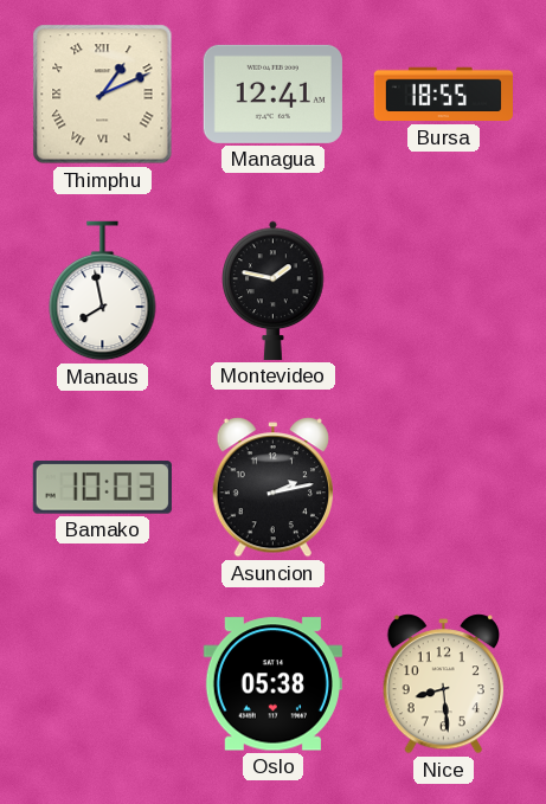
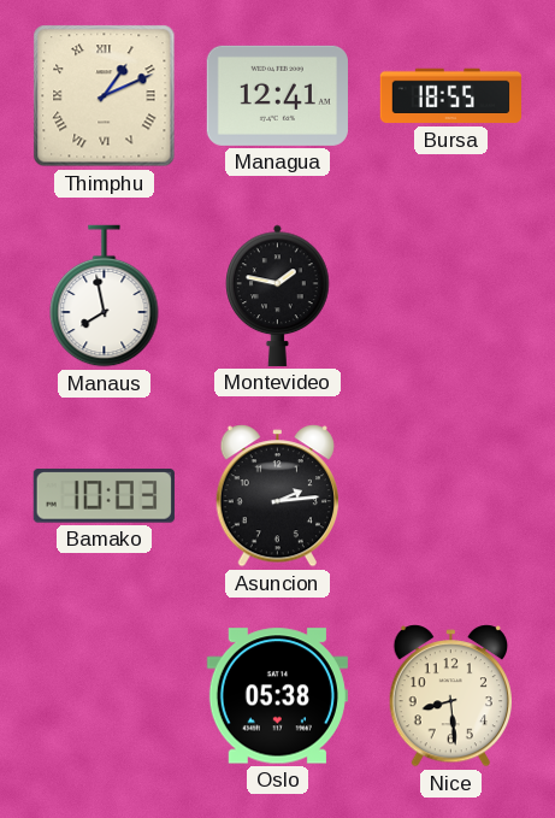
Asuncion: 2:13 -> 2:14
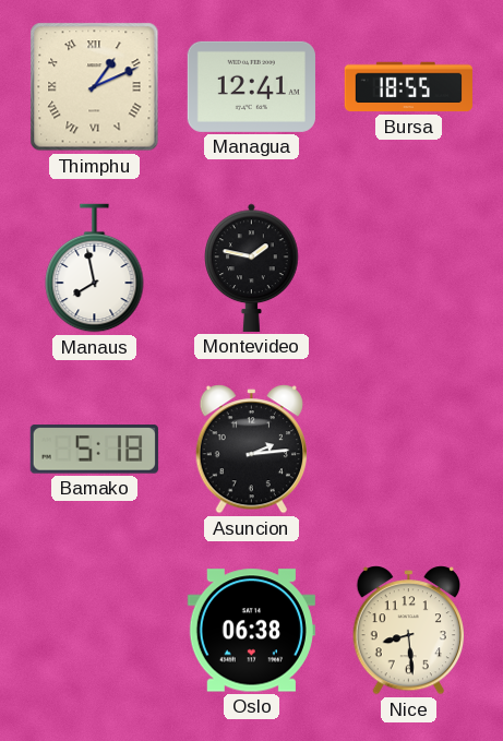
Bamako: 10:03 -> 5:18
Oslo: 05:38 -> 06:38
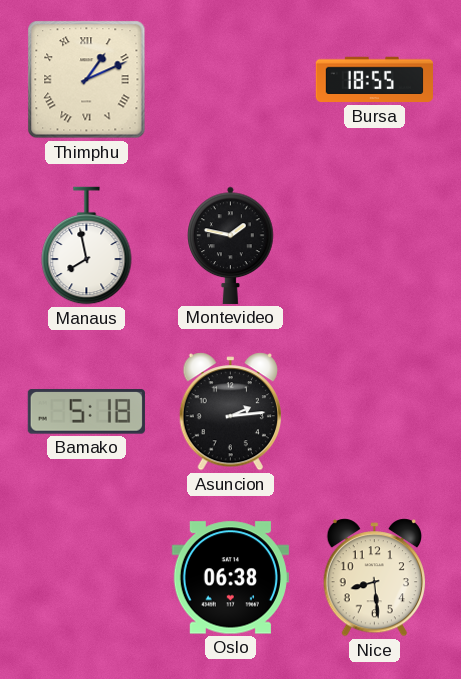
Managua: 12:41 -> none
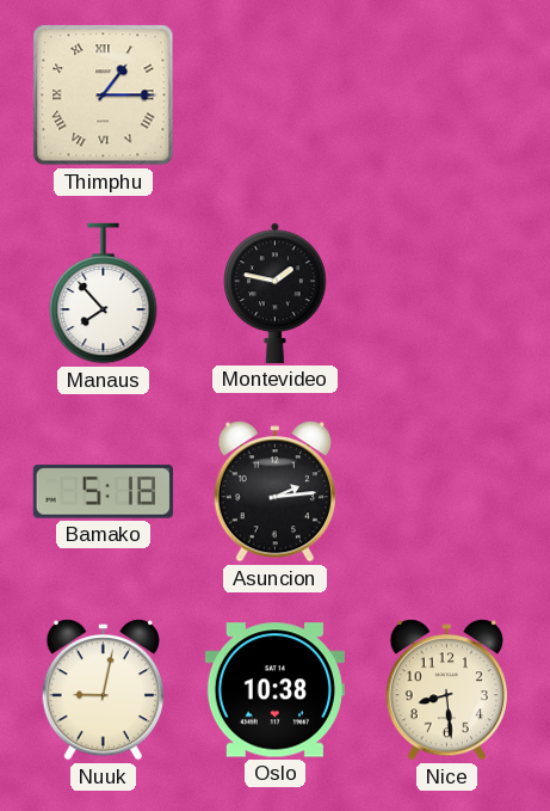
Thimphu: 1:11 -> 1:15
Bursa: 18:55 -> none
Manaus: 7:58 -> 7:53
Nuuk: none -> 9:02
Oslo: 06:38 -> 10:38
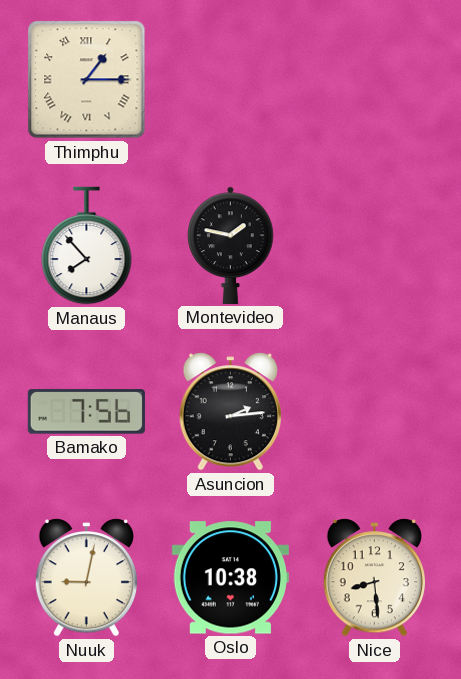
Bamako: 5:18 -> 7:56
